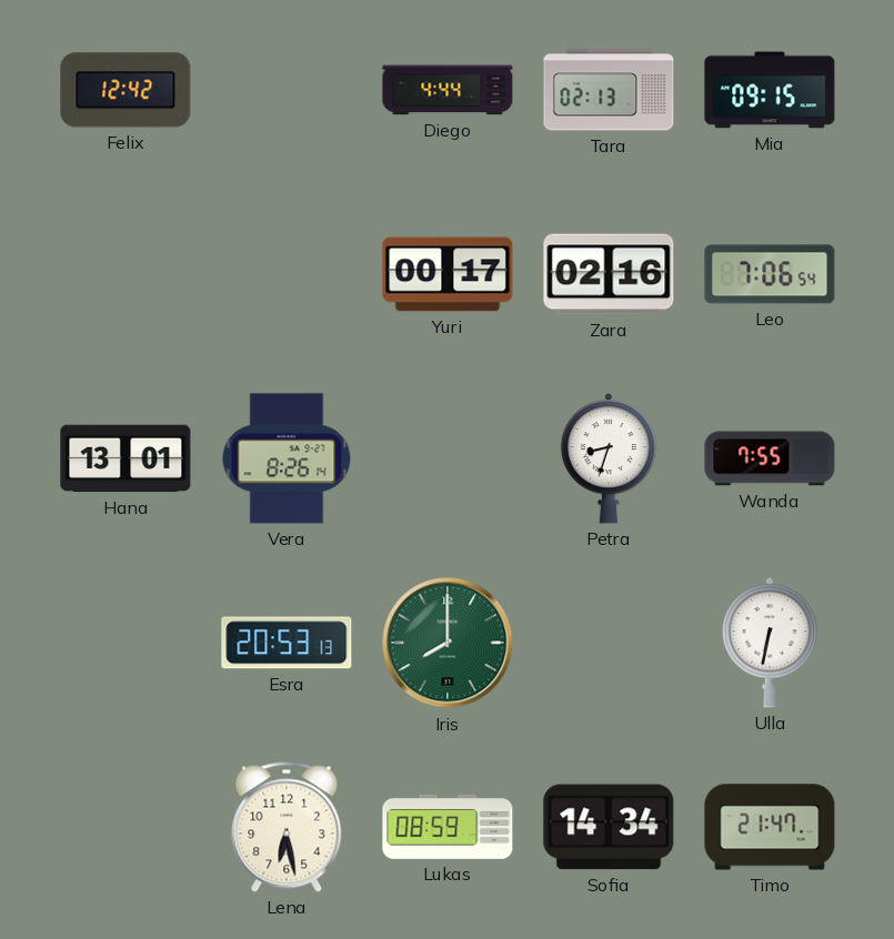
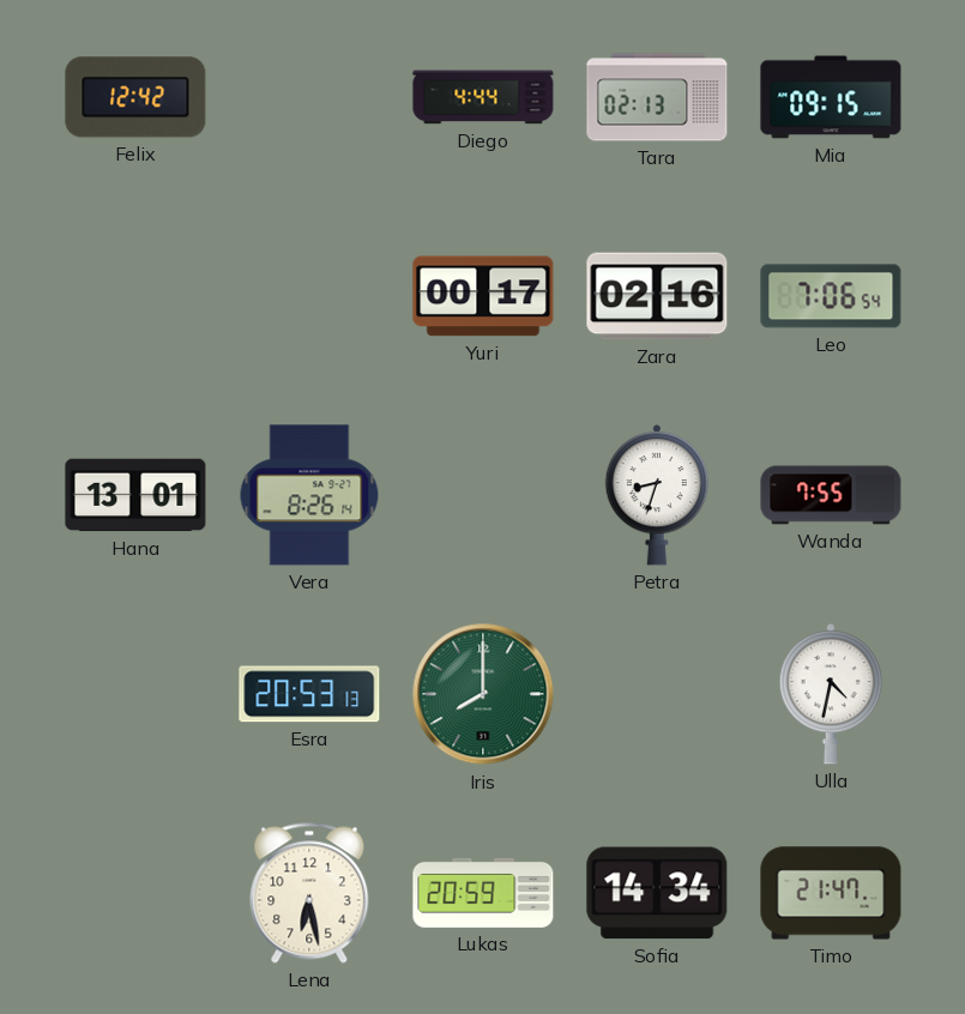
Ulla: 6:32 -> 4:32
Lukas: 08:59 -> 20:59
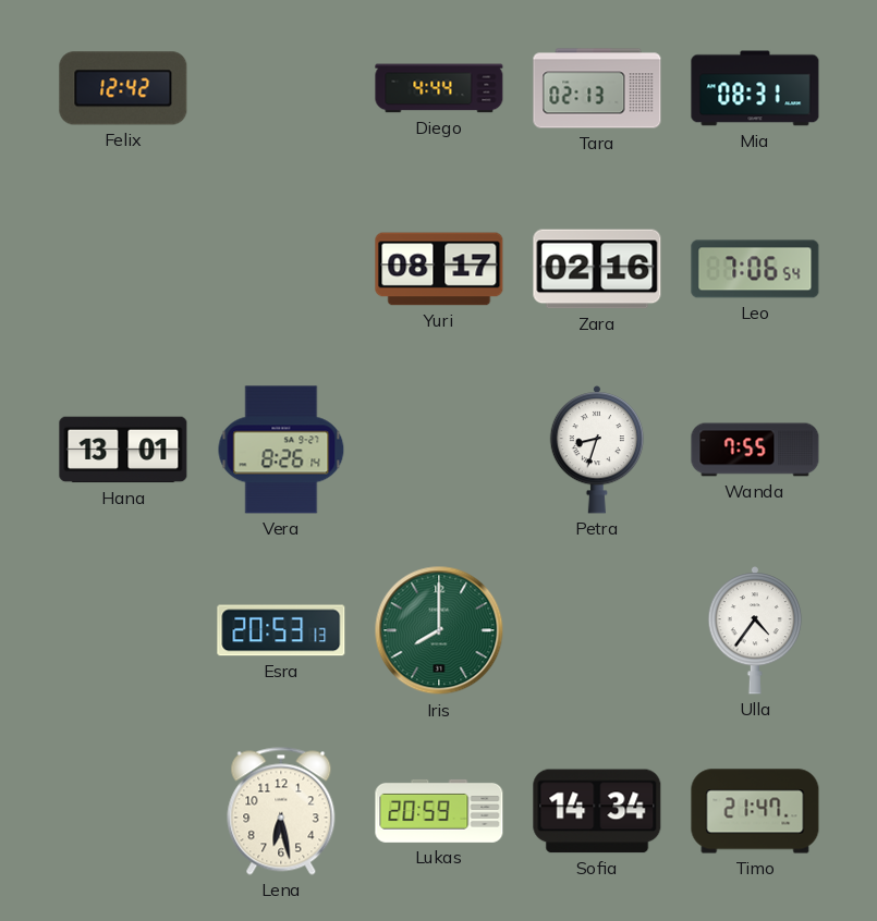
Mia: 09:15 -> 08:31
Yuri: 00:17 -> 08:17
Ulla: 4:32 -> 4:36
